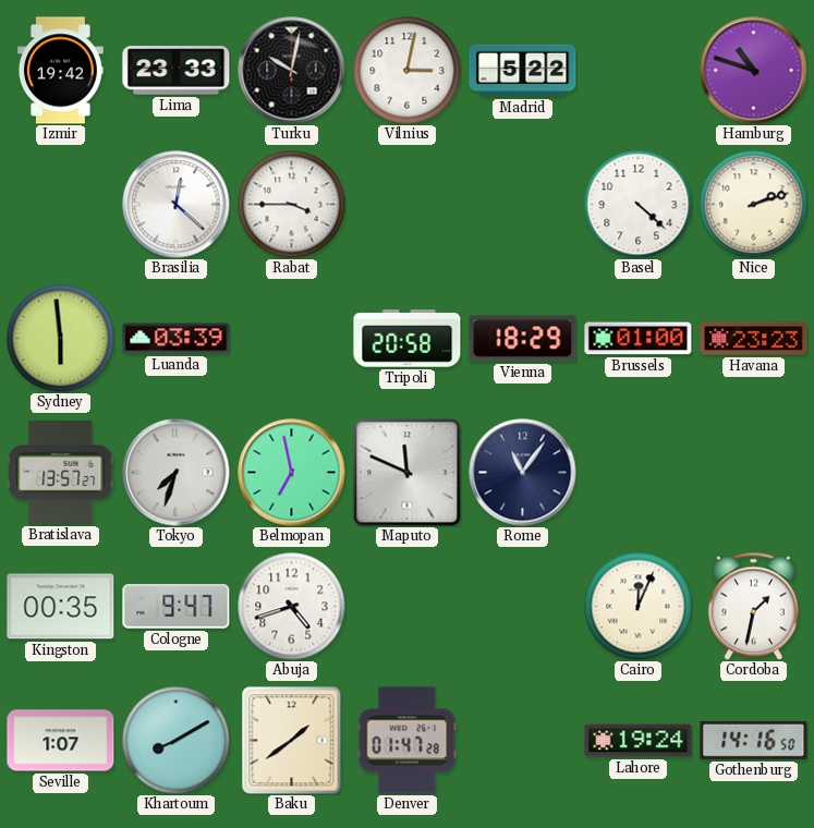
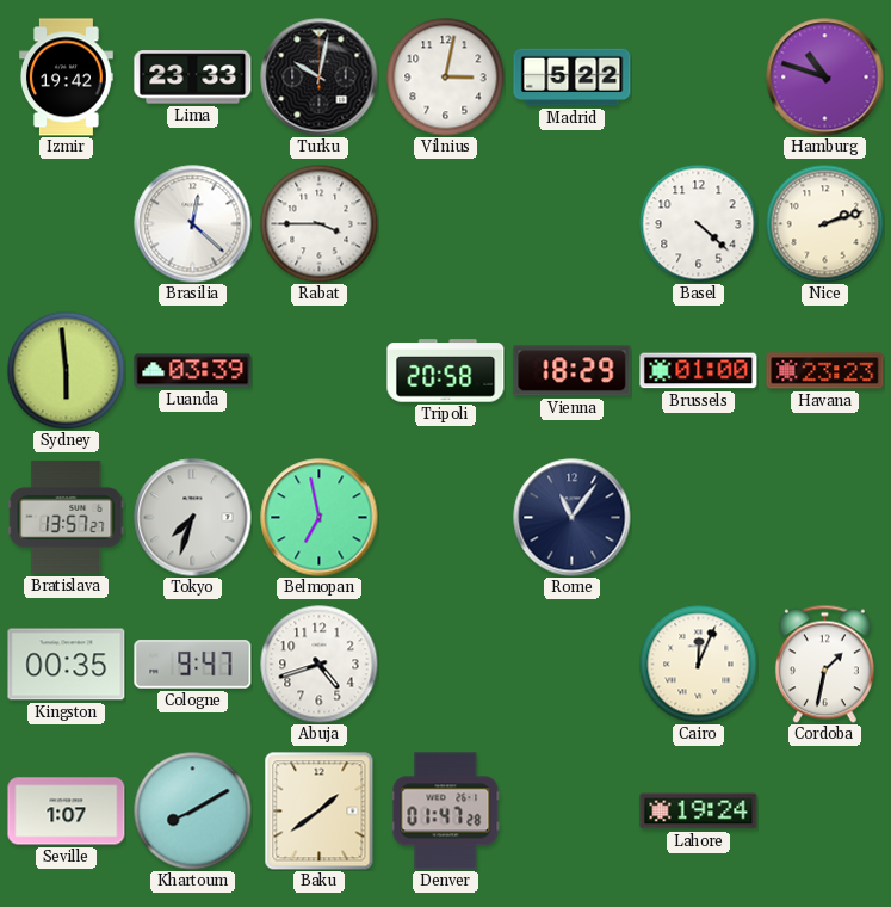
Maputo: 11:49 -> none
Gothenburg: 14:16 -> none
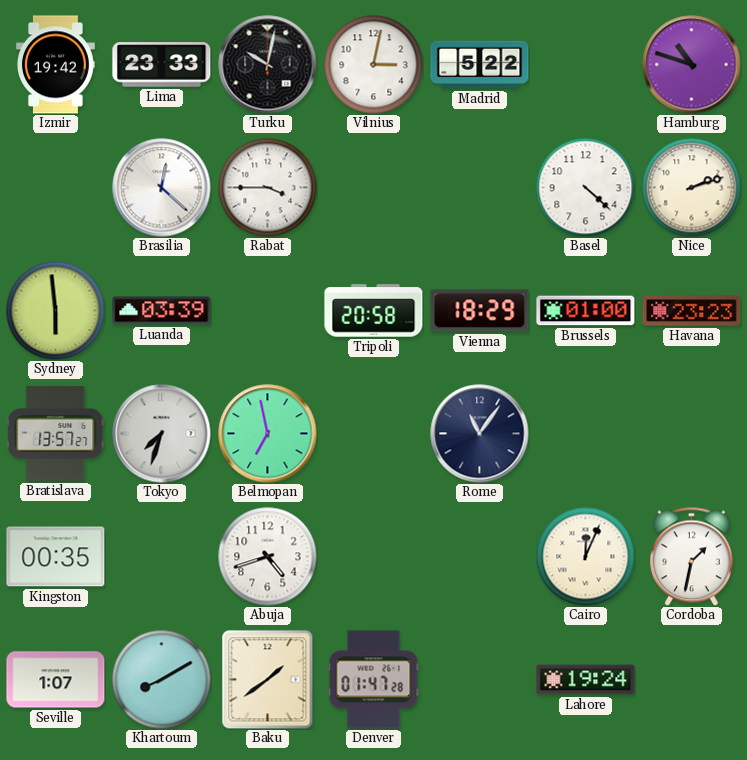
Cologne: 9:47 -> none
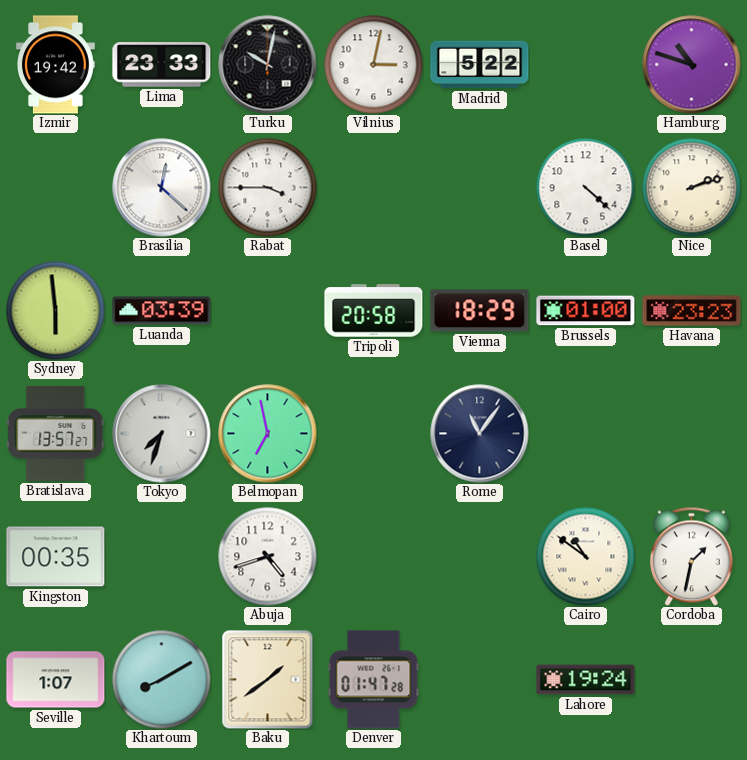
Cairo: 12:04 -> 10:51
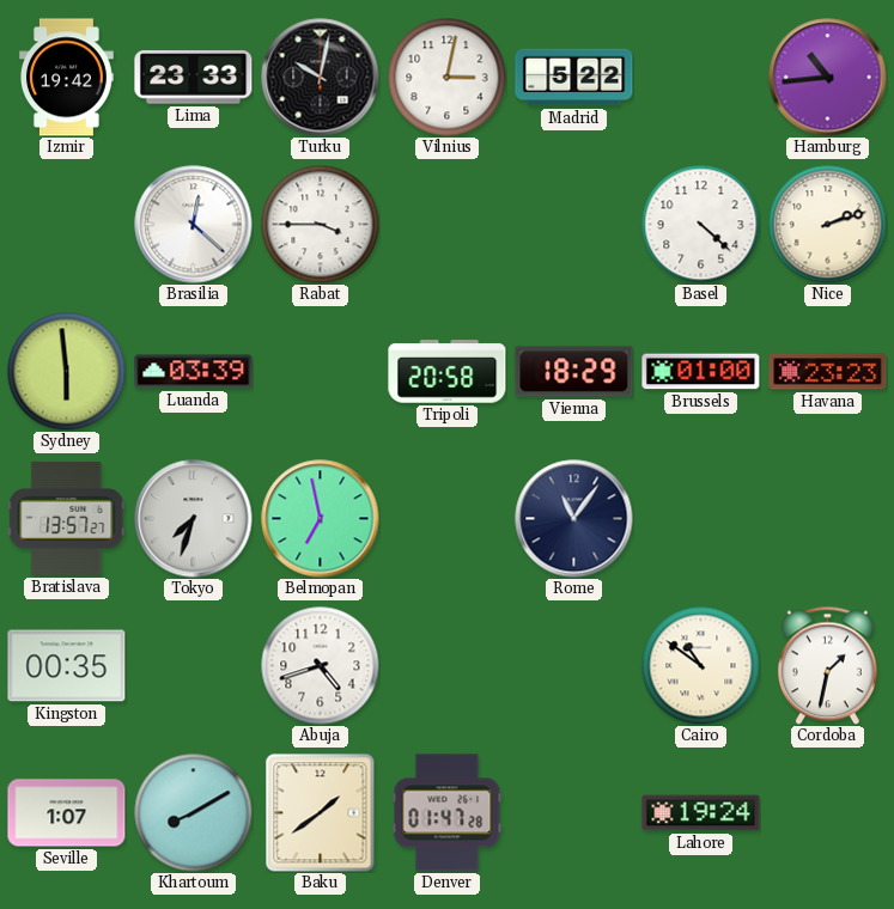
Hamburg: 10:48 -> 10:44
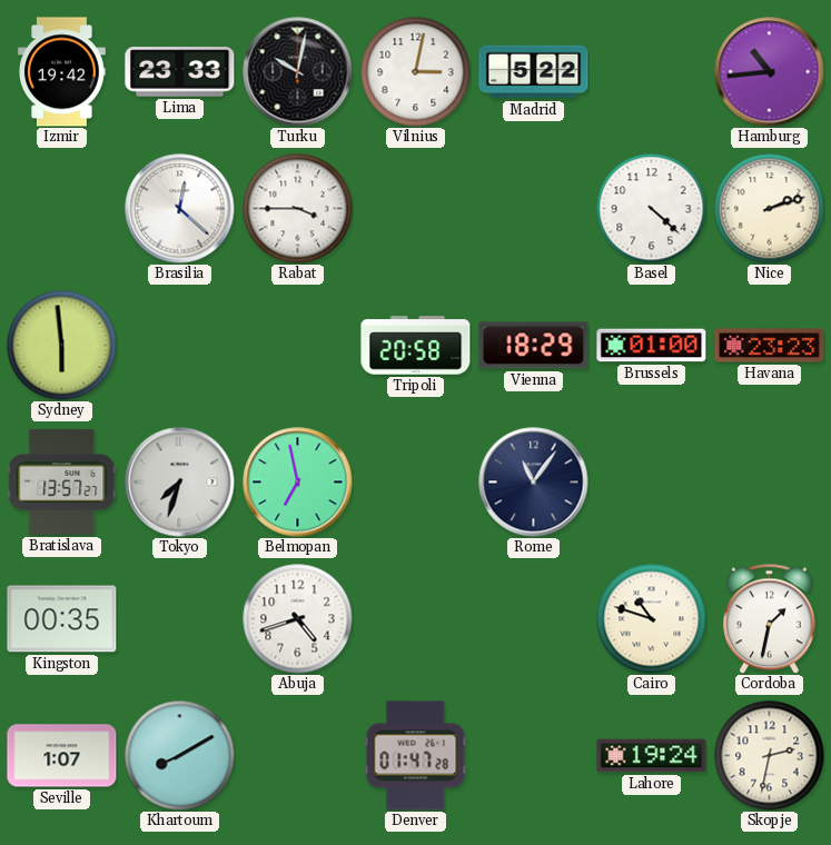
Luanda: 03:39 -> none
Cairo: 10:51 -> 10:48
Baku: 1:39 -> none
Skopje: none -> 2:32
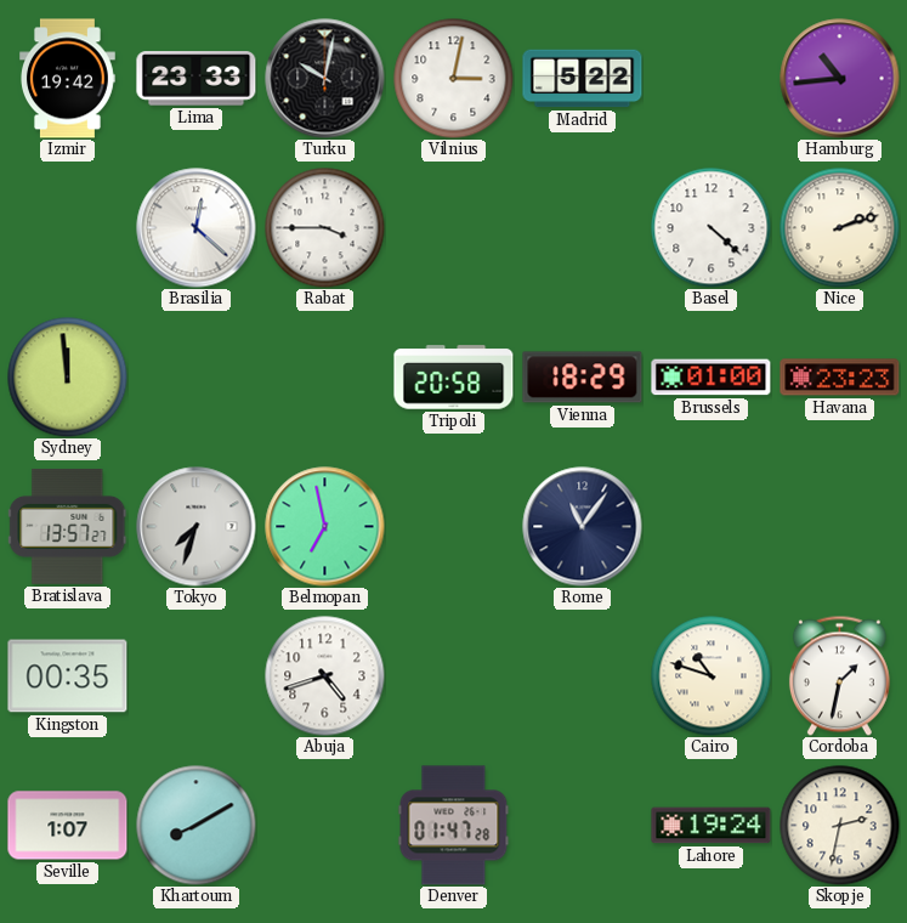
Sydney: 5:59 -> 11:59
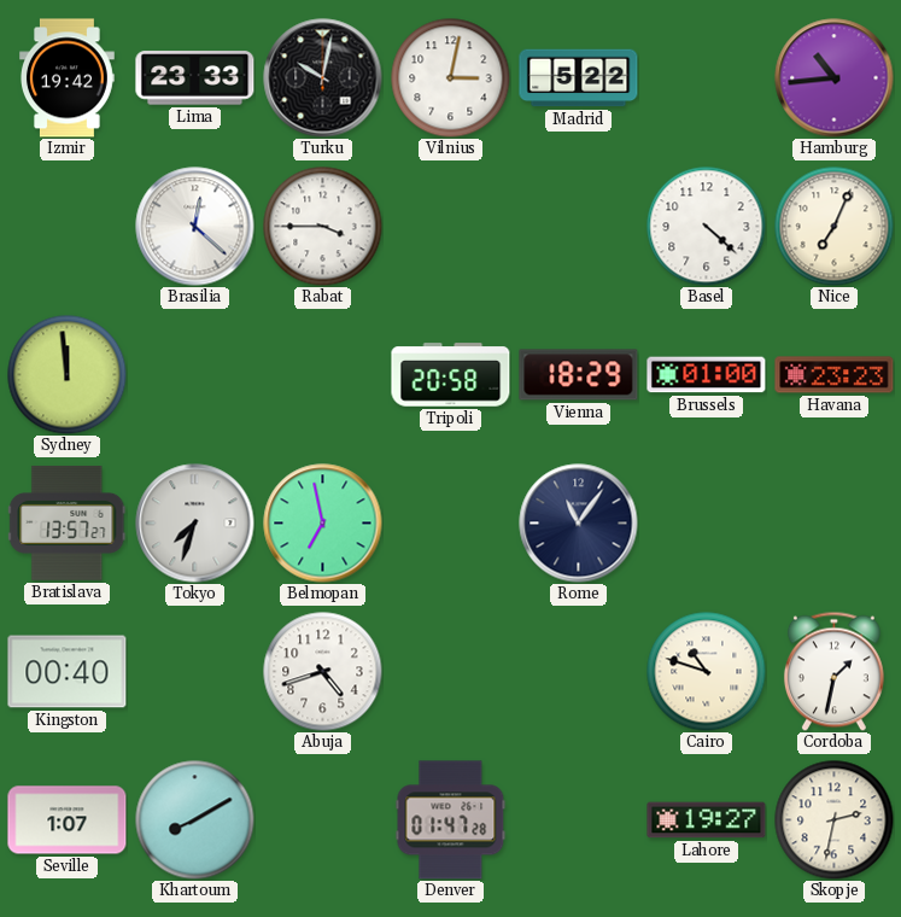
Nice: 2:12 -> 7:04
Kingston: 00:35 -> 00:40
Lahore: 19:24 -> 19:27
